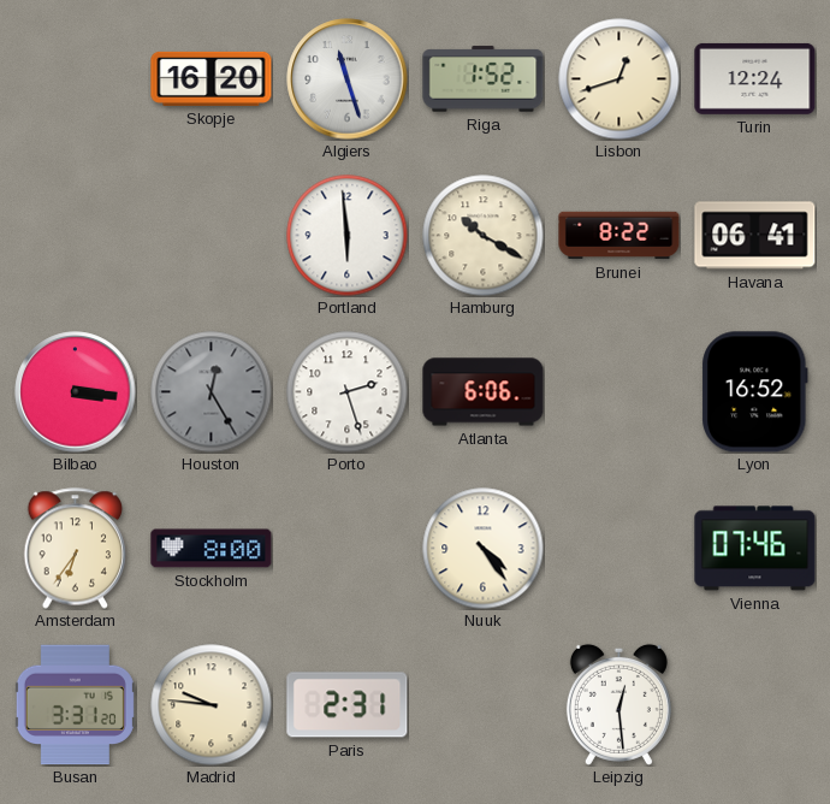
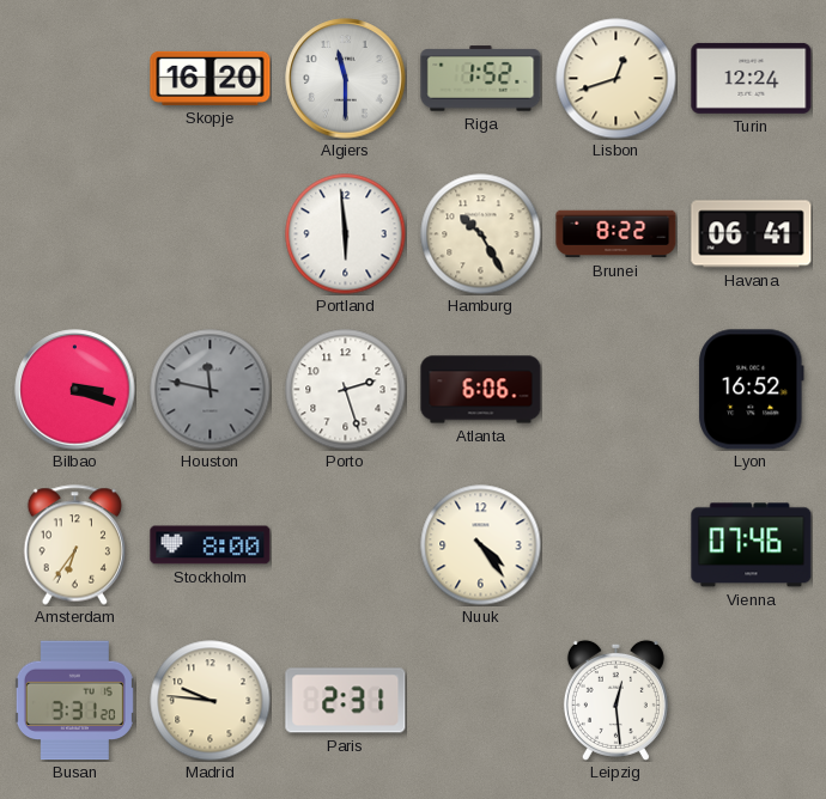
Algiers: 11:27 -> 11:30
Hamburg: 10:20 -> 10:25
Bilbao: 3:16 -> 3:18
Houston: 12:25 -> 11:47
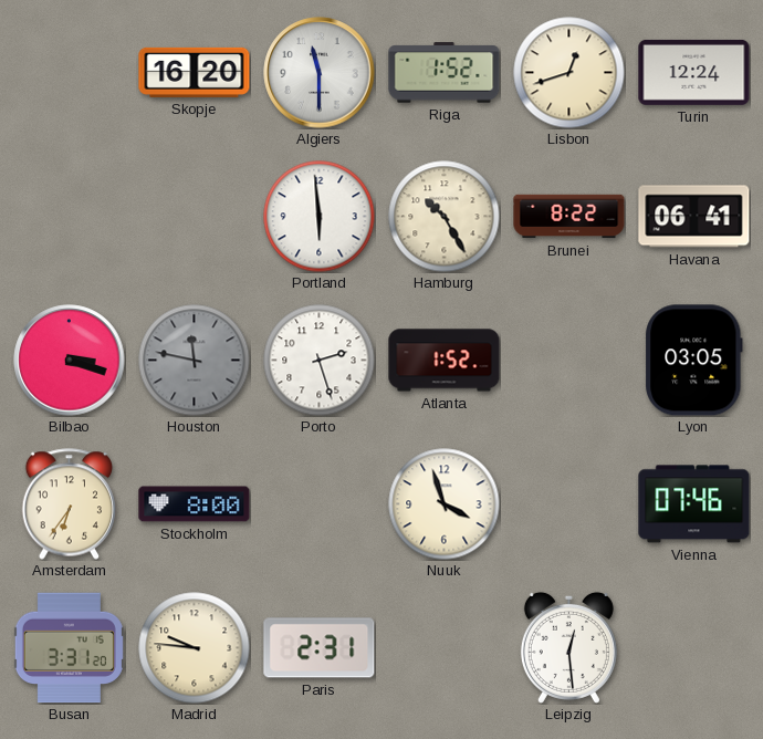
Atlanta: 6:06 -> 1:52
Lyon: 16:52 -> 03:05
Nuuk: 4:24 -> 3:57
